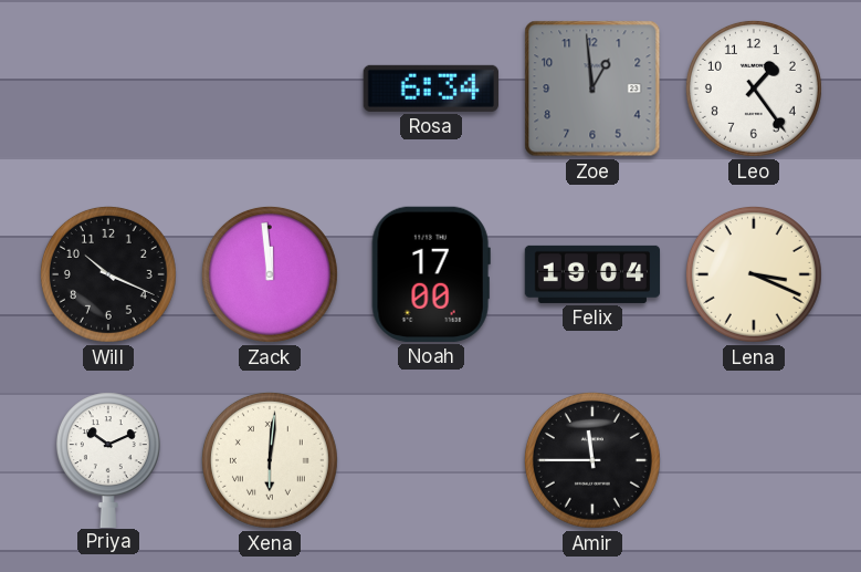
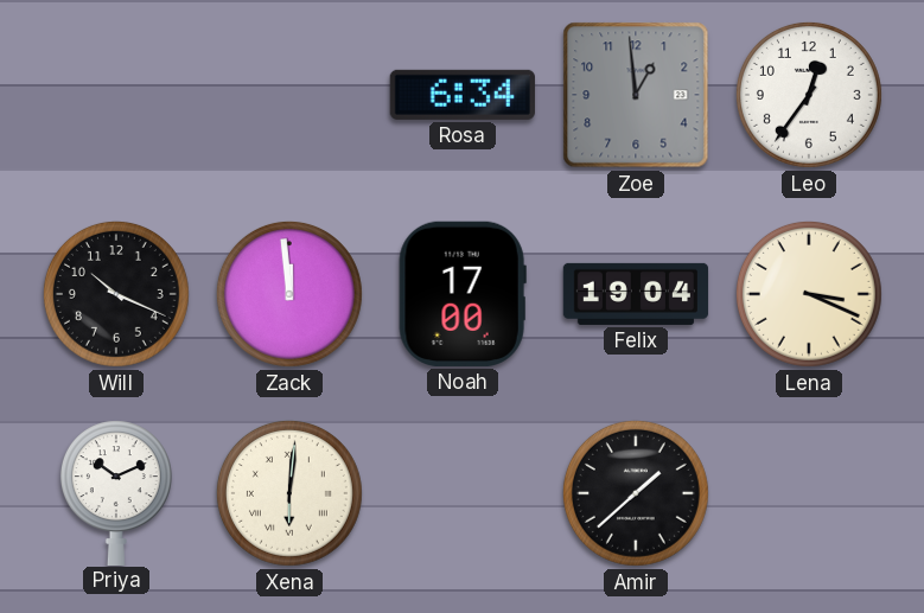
Leo: 1:24 -> 12:36
Amir: 11:45 -> 1:38
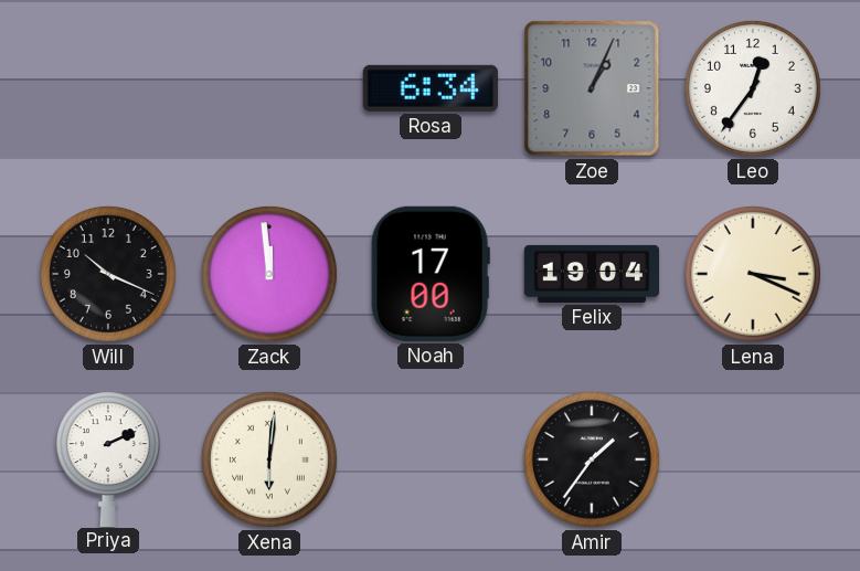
Zoe: 12:59 -> 1:04
Priya: 10:11 -> 2:11
Amir: 1:38 -> 1:36
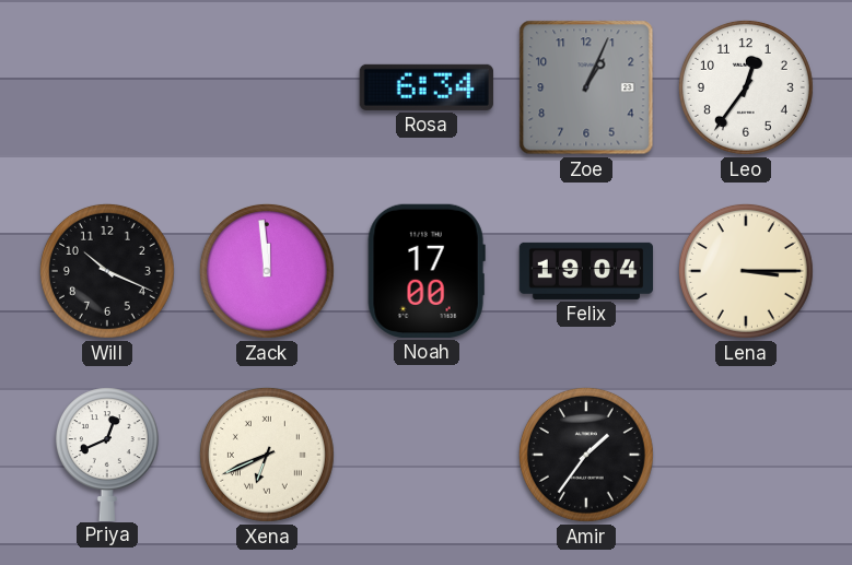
Lena: 3:19 -> 3:15
Priya: 2:11 -> 12:41
Xena: 6:01 -> 6:41
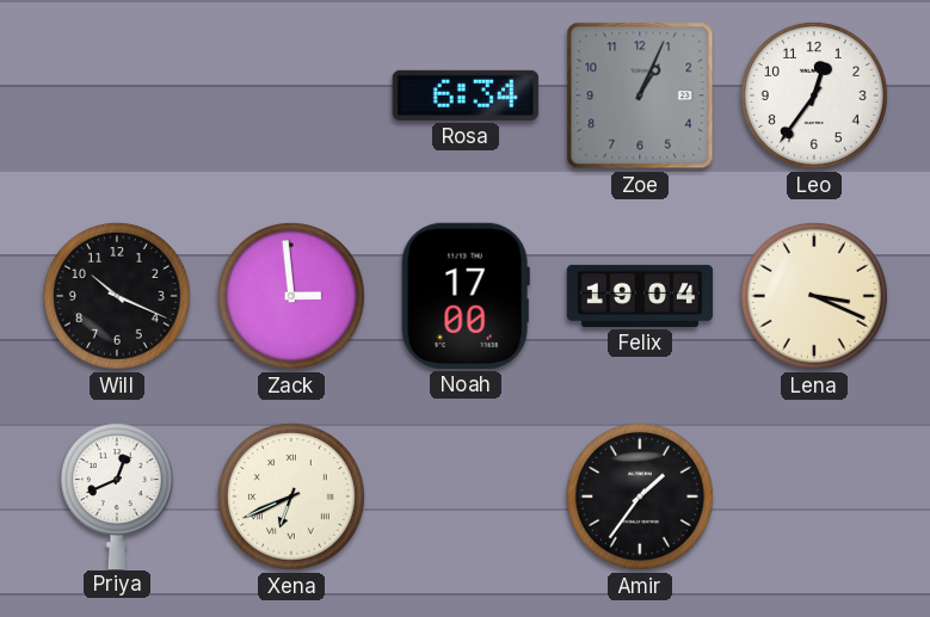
Zack: 11:59 -> 2:59
Lena: 3:15 -> 3:19
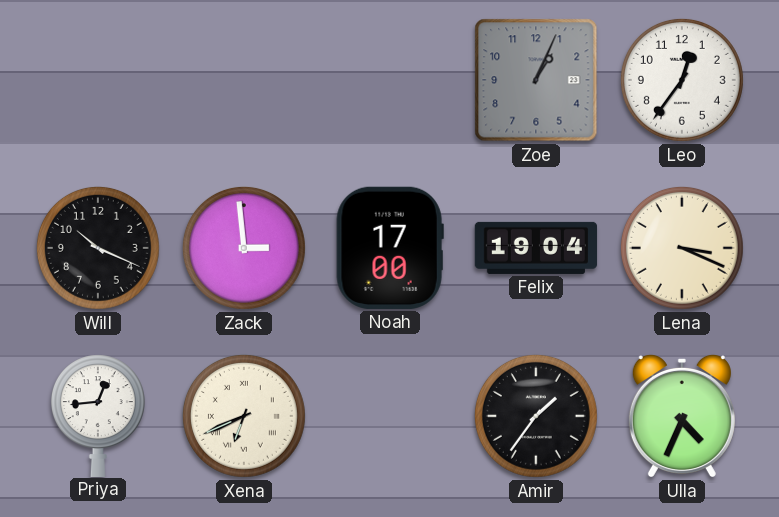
Rosa: 6:34 -> none
Priya: 12:41 -> 12:44
Ulla: none -> 4:34
